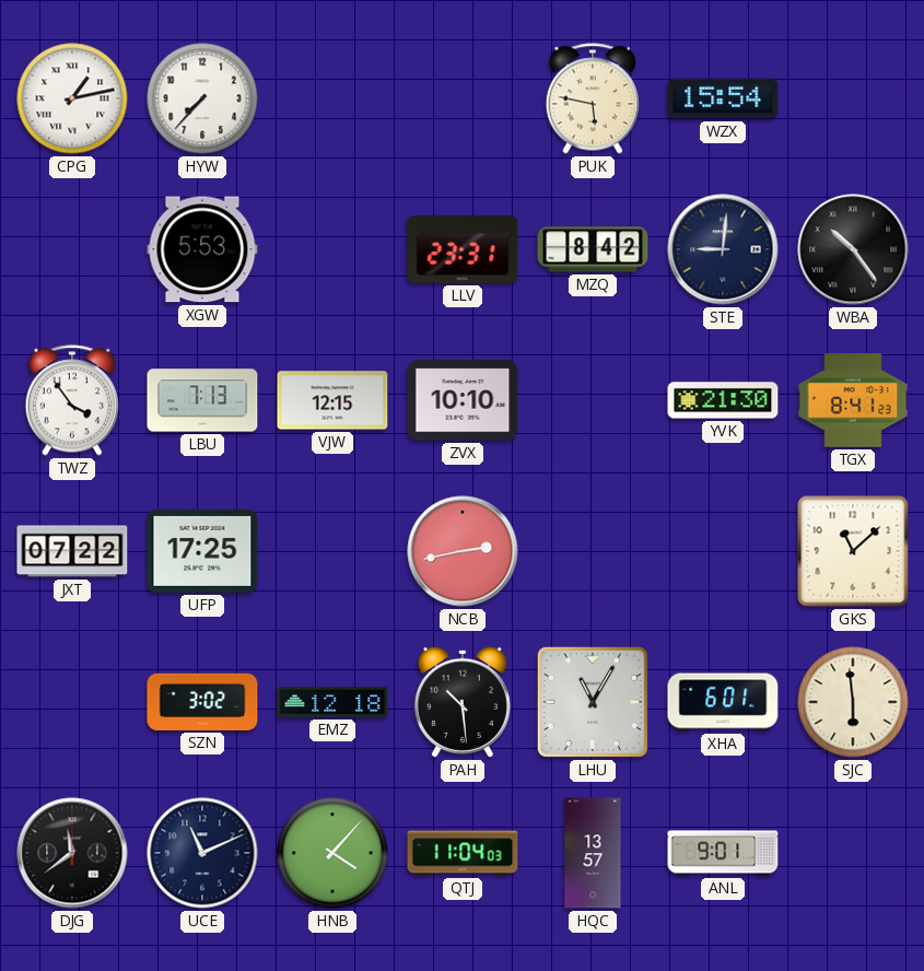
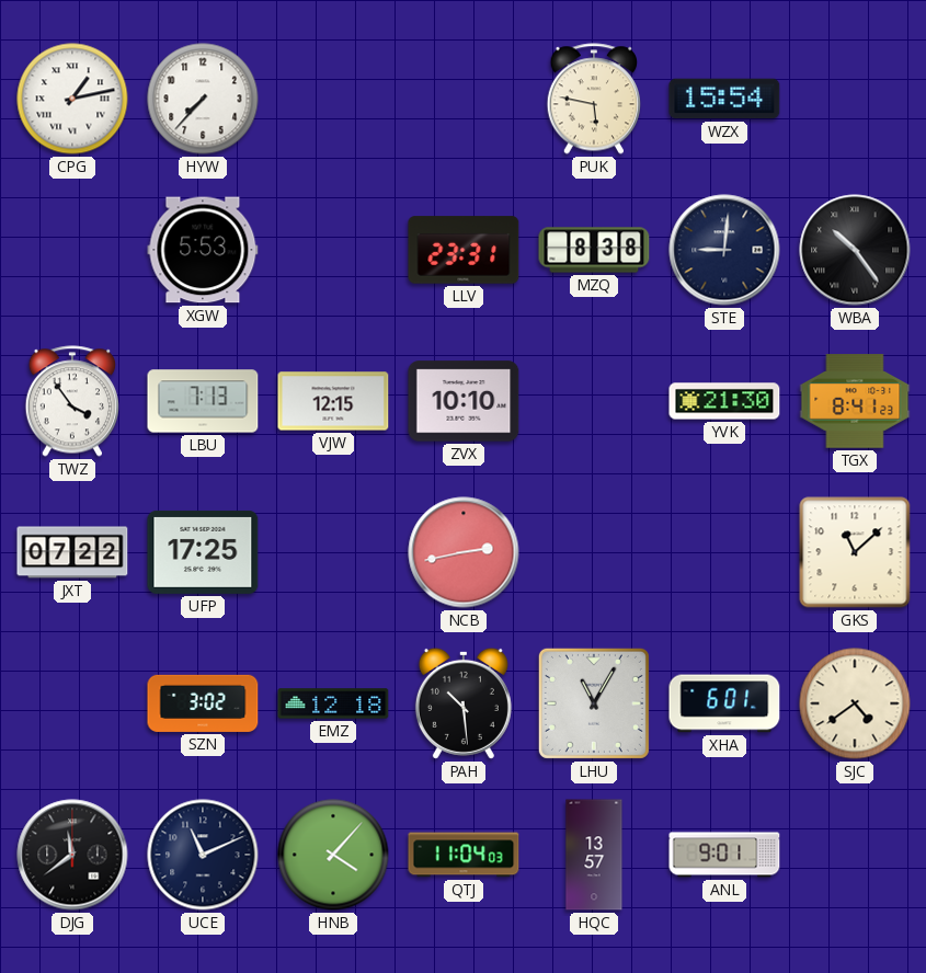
MZQ: 8:42 -> 8:38
SJC: 5:59 -> 4:39
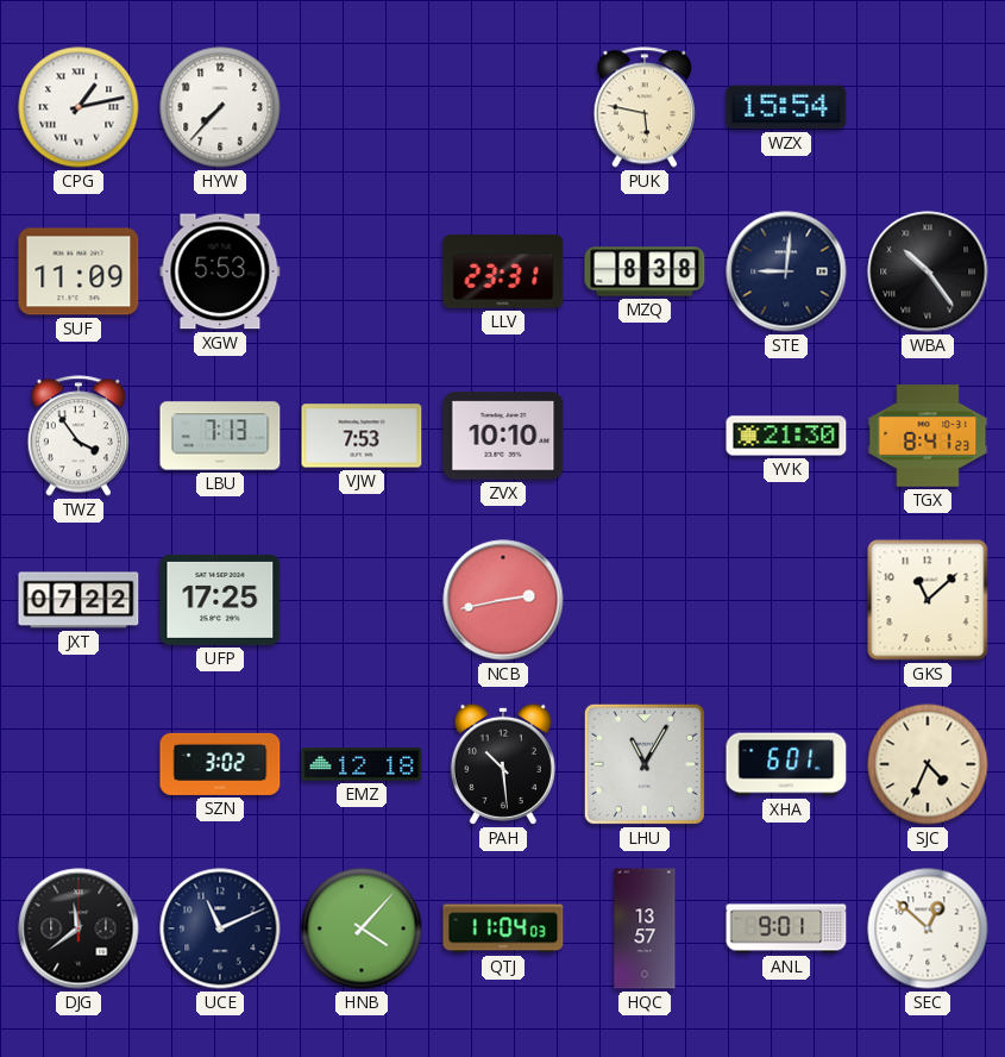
SUF: none -> 11:09
VJW: 12:15 -> 7:53
SJC: 4:39 -> 4:34
SEC: none -> 12:52
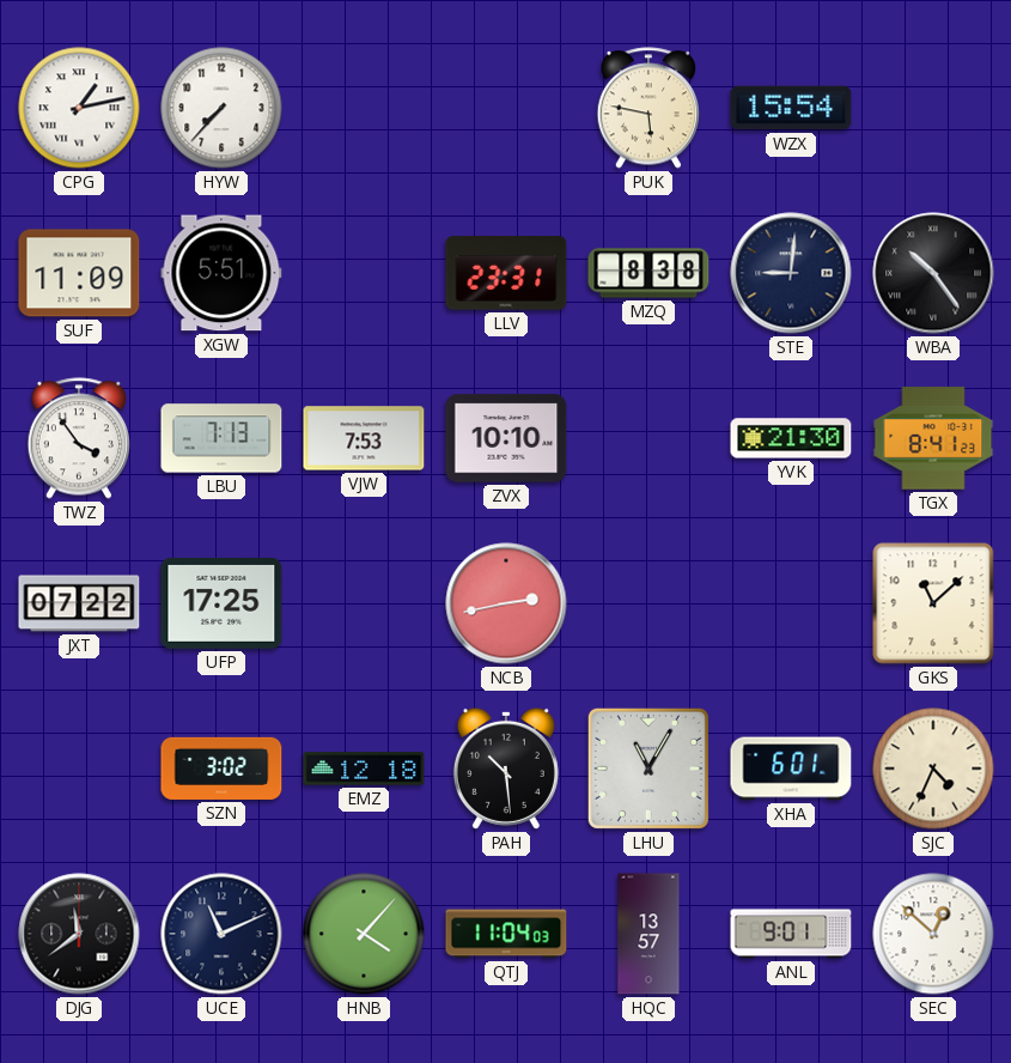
XGW: 5:53 -> 5:51
